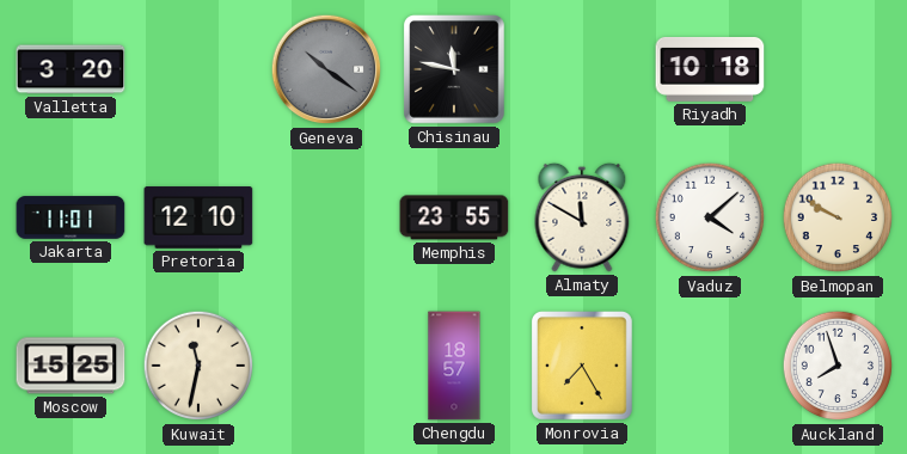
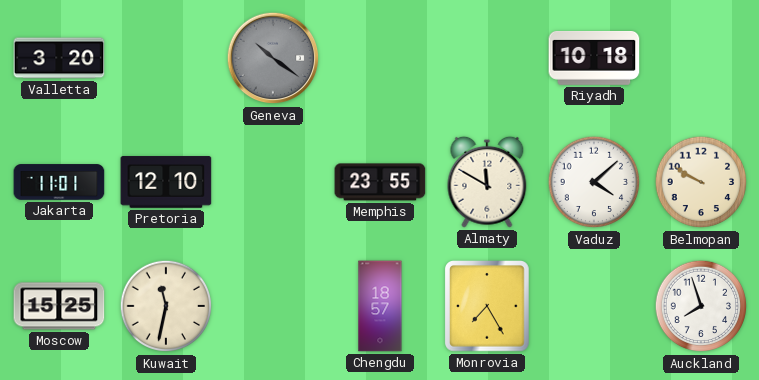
Chisinau: 11:47 -> none
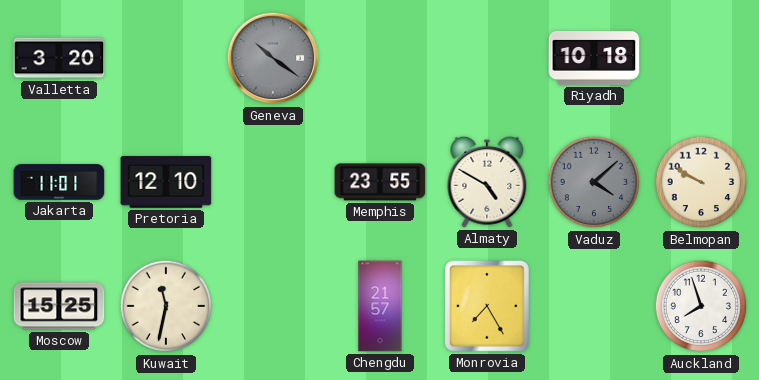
Almaty: 11:50 -> 4:50
Vaduz dial: white -> grey
Chengdu: 18:57 -> 21:57
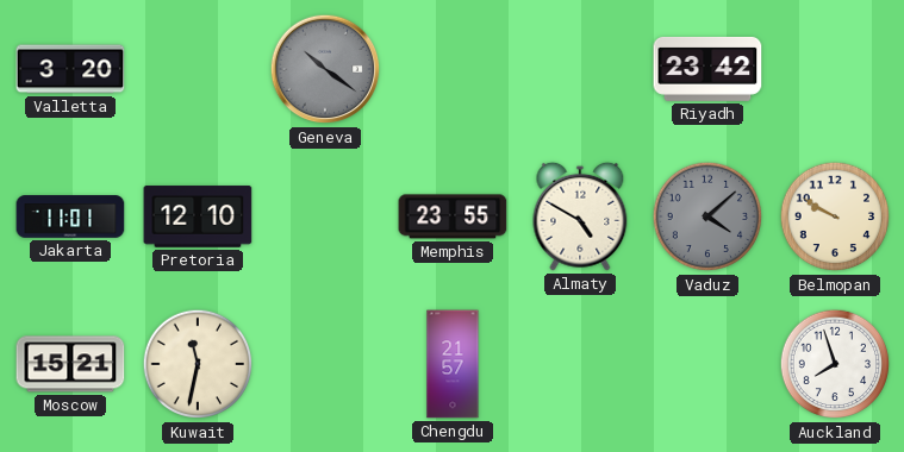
Riyadh: 10:18 -> 23:42
Moscow: 15:25 -> 15:21
Monrovia: 7:25 -> none
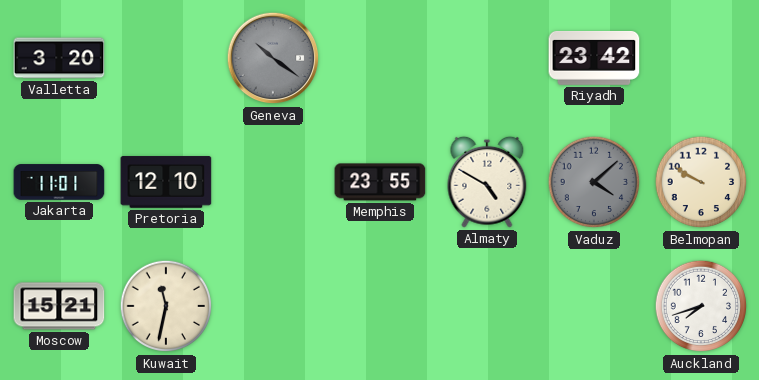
Chengdu: 21:57 -> none
Auckland: 7:57 -> 7:42
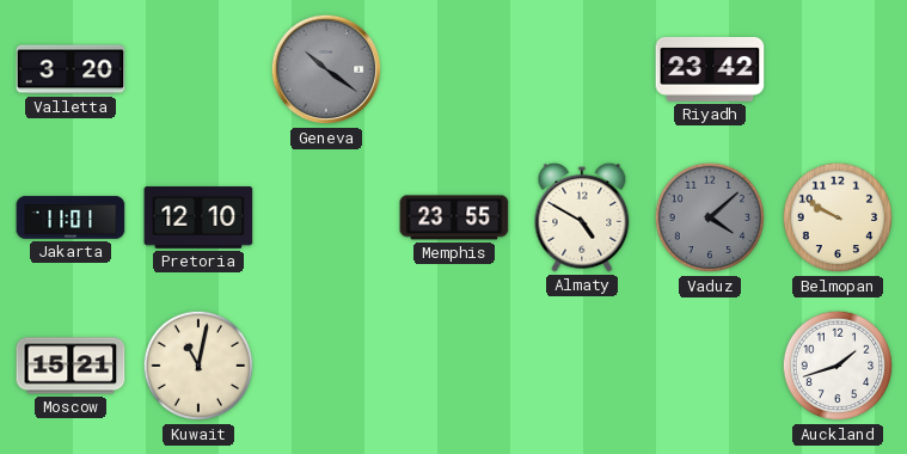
Kuwait: 11:32 -> 11:02
Auckland: 7:42 -> 1:42
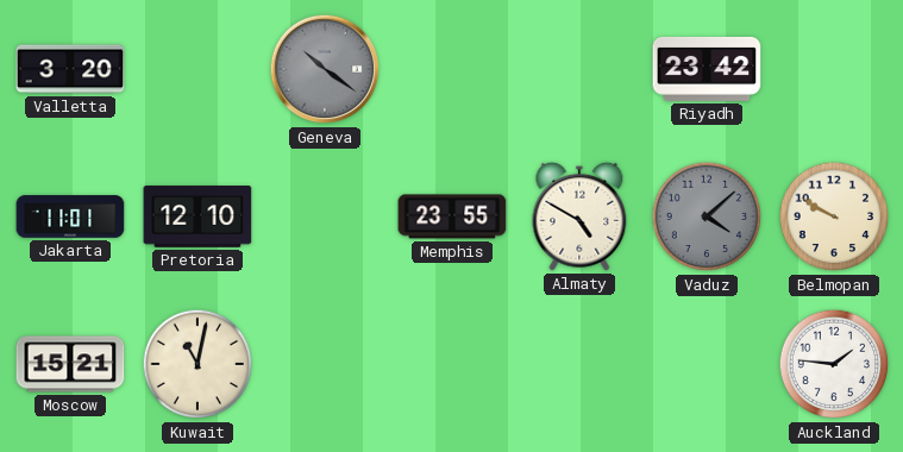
Auckland: 1:42 -> 1:46
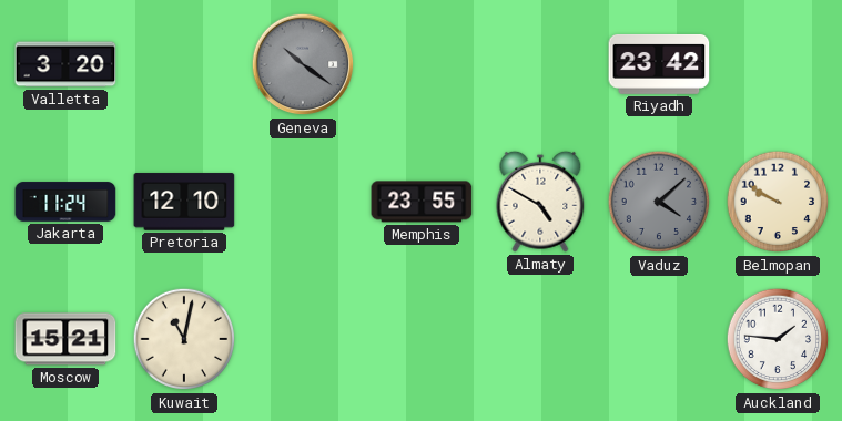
Jakarta: 11:01 -> 11:24
